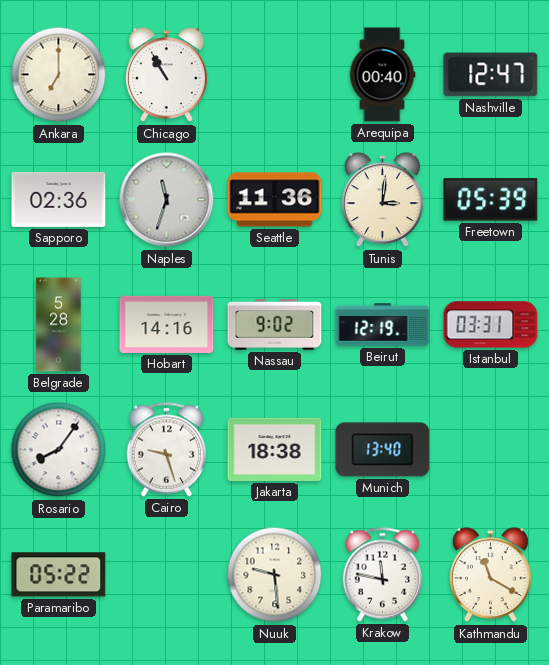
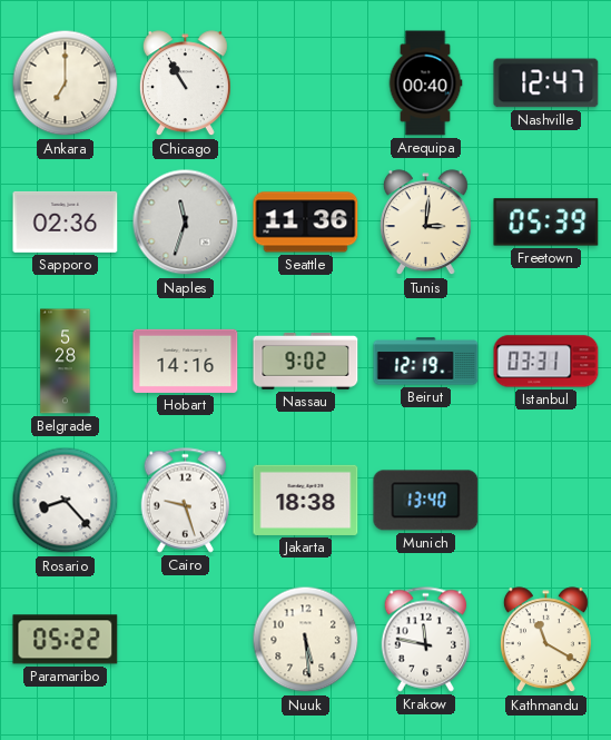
Rosario: 8:06 -> 8:23
Nuuk: 9:29 -> 5:29
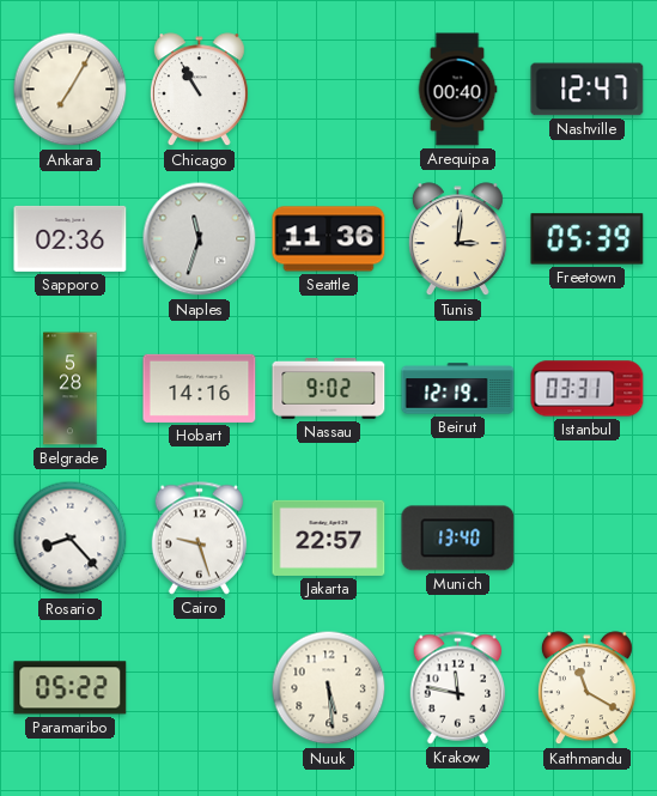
Ankara: 7:00 -> 7:05
Jakarta: 18:38 -> 22:57
